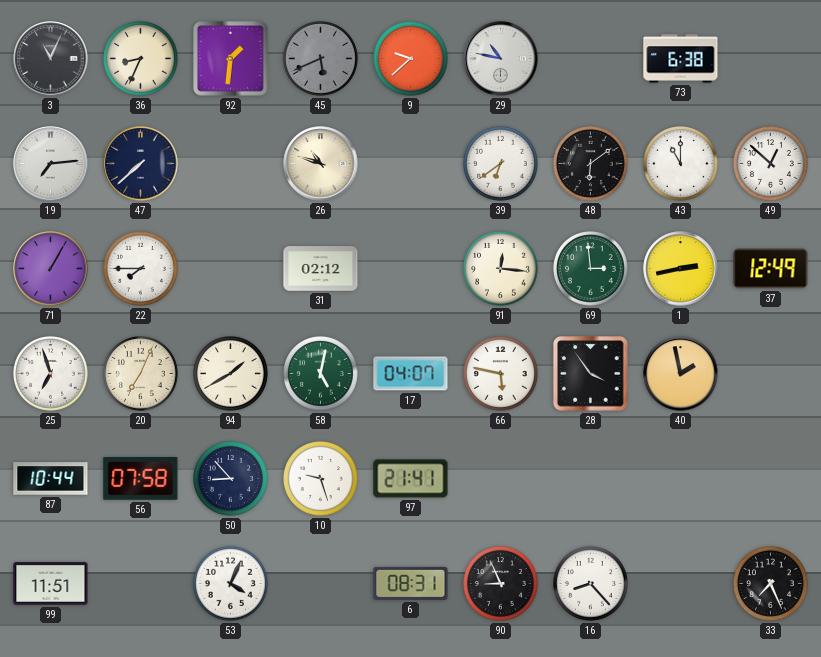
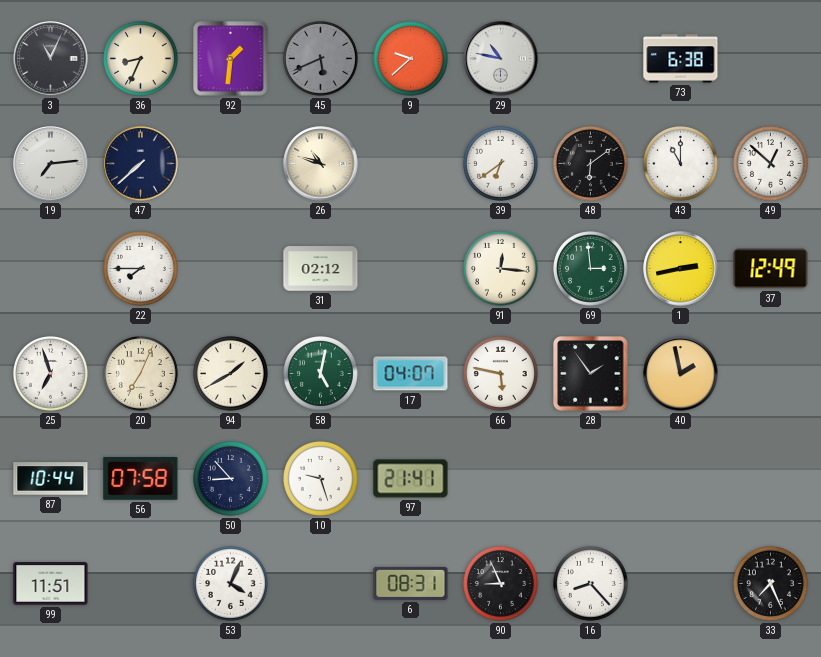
71: 1:05 -> none
28: 3:54 -> 1:54
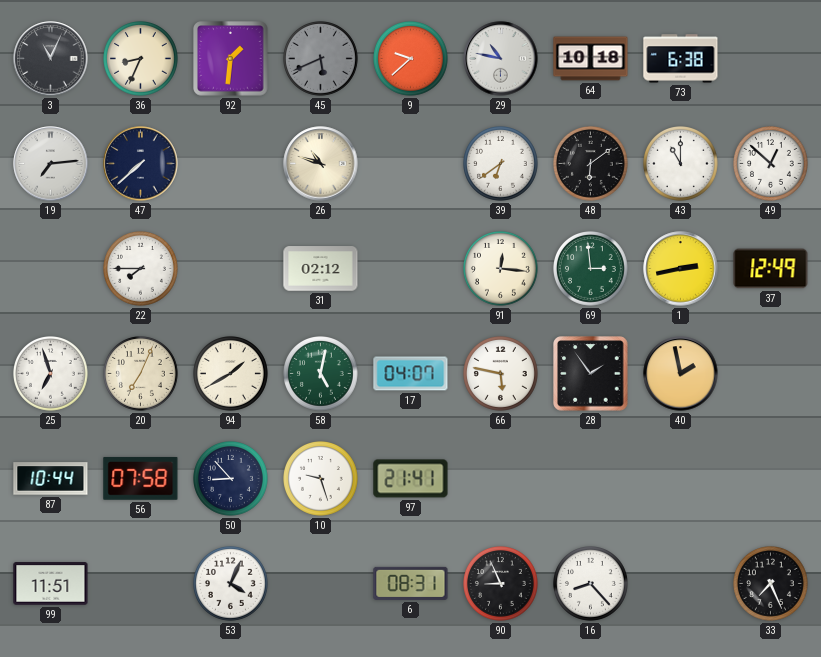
64: none -> 10:18
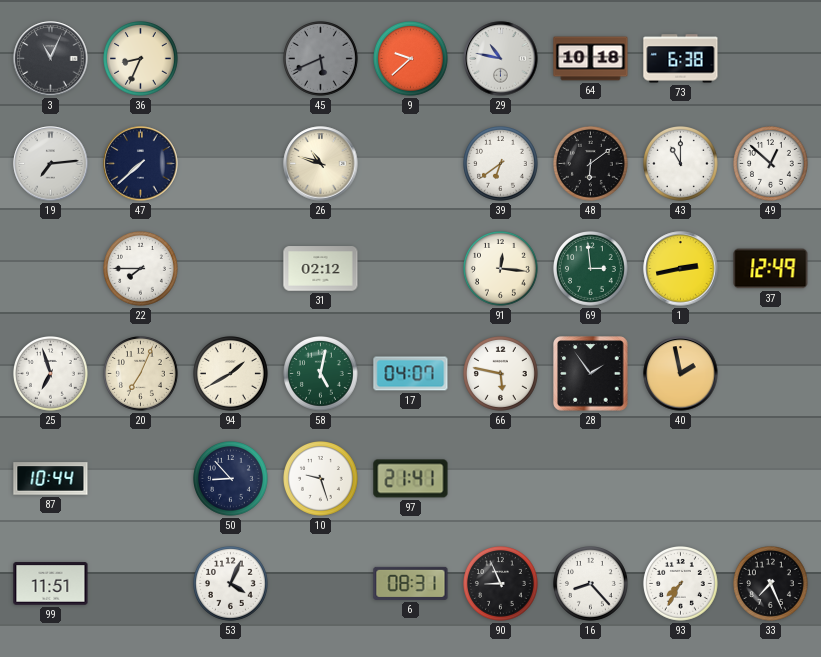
92: 1:31 -> none
56: 07:58 -> none
93: none -> 7:35
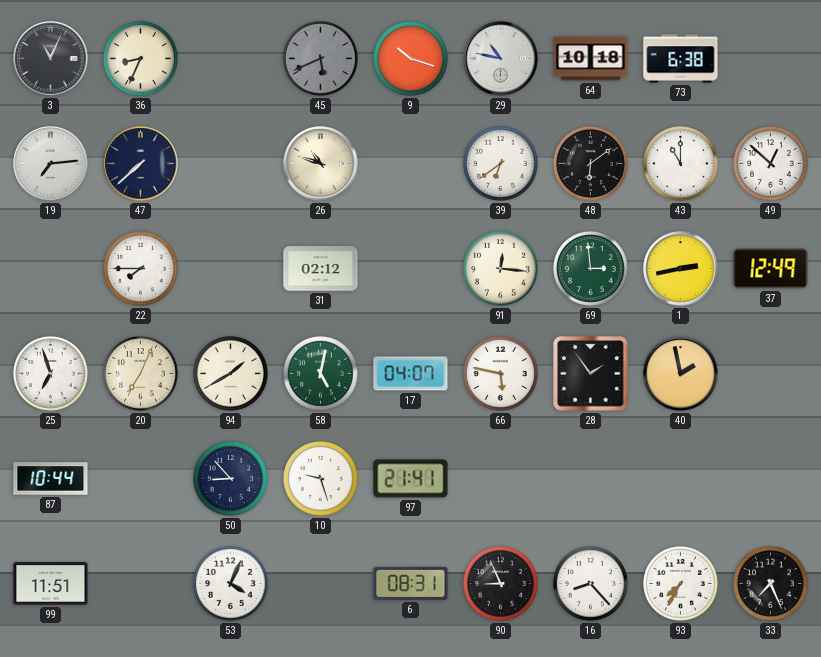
9: 9:38 -> 10:18
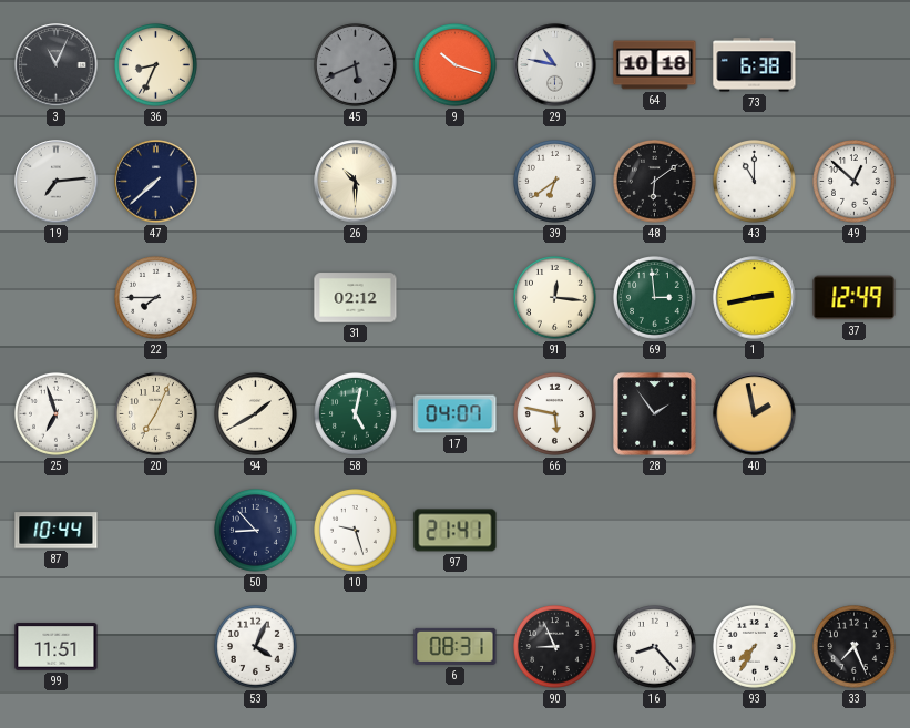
26: 10:48 -> 10:30
